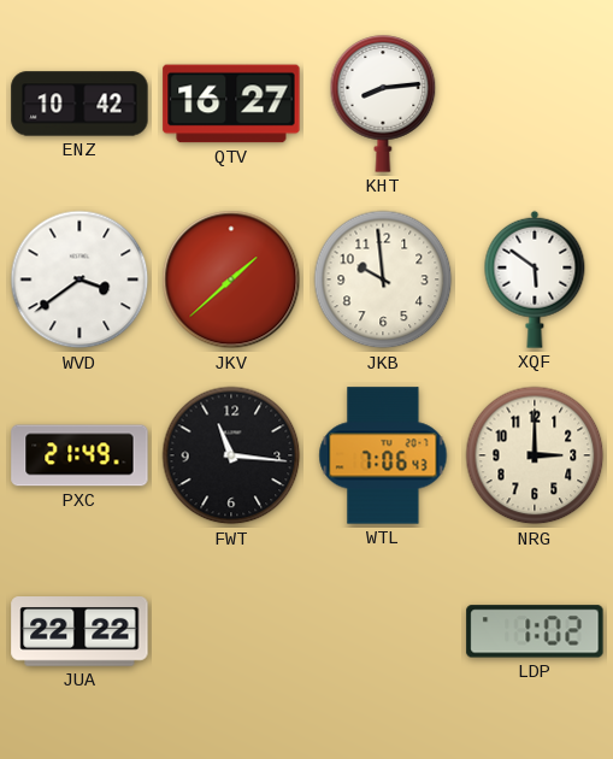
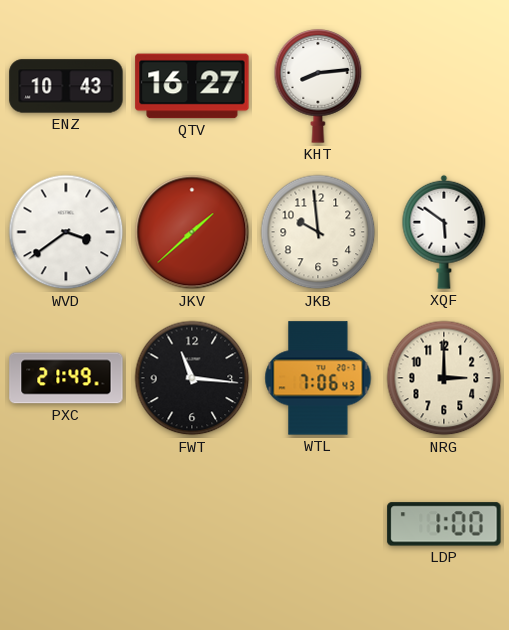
ENZ: 10:42 -> 10:43
JUA: 22:22 -> none
LDP: 1:02 -> 1:00
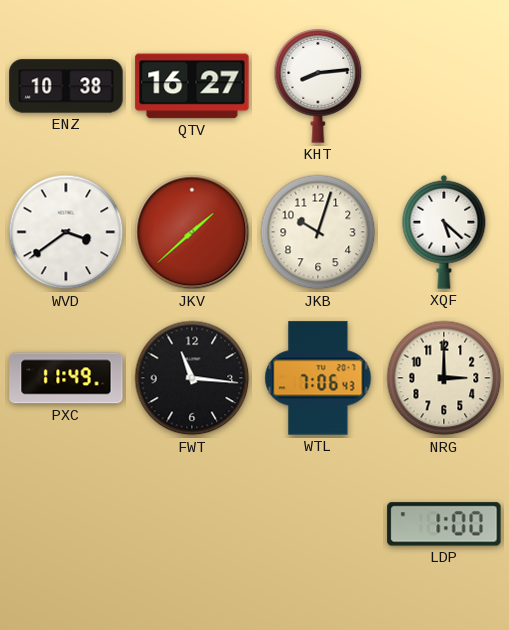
ENZ: 10:43 -> 10:38
JKB: 9:59 -> 10:03
XQF: 5:51 -> 5:22
PXC: 21:49 -> 11:49
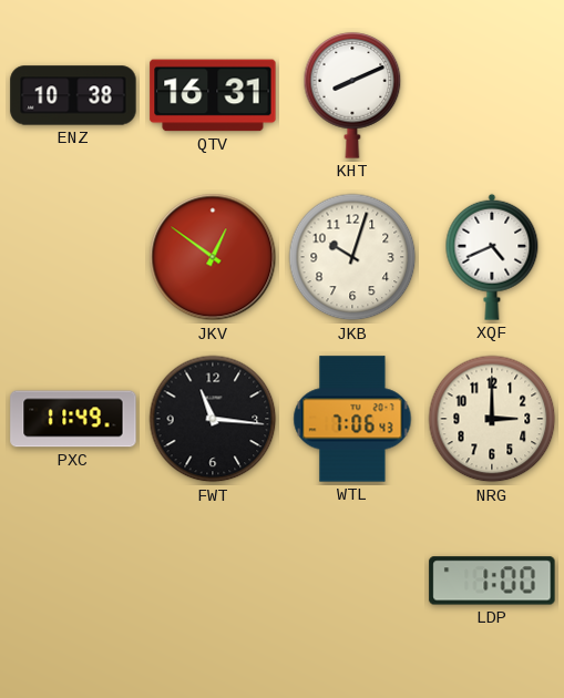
QTV: 16:27 -> 16:31
KHT: 8:14 -> 8:11
WVD: 3:39 -> none
JKV: 1:38 -> 12:51
XQF: 5:22 -> 4:41
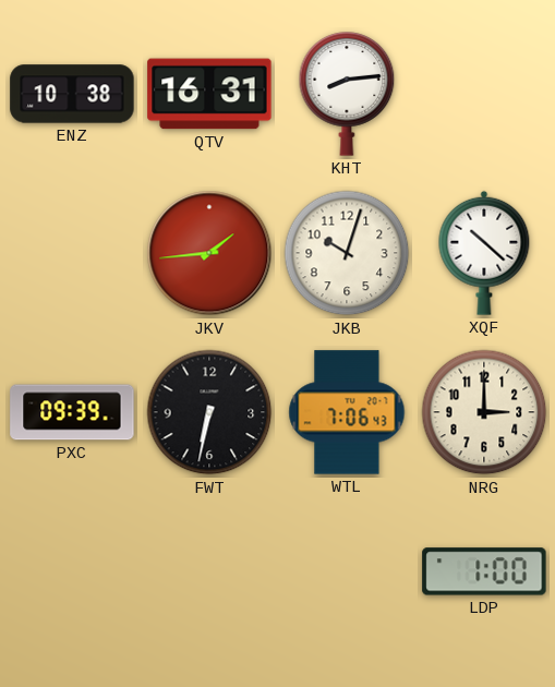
KHT: 8:11 -> 8:14
JKV: 12:51 -> 1:44
XQF: 4:41 -> 10:22
PXC: 11:49 -> 09:39
FWT: 11:16 -> 6:32
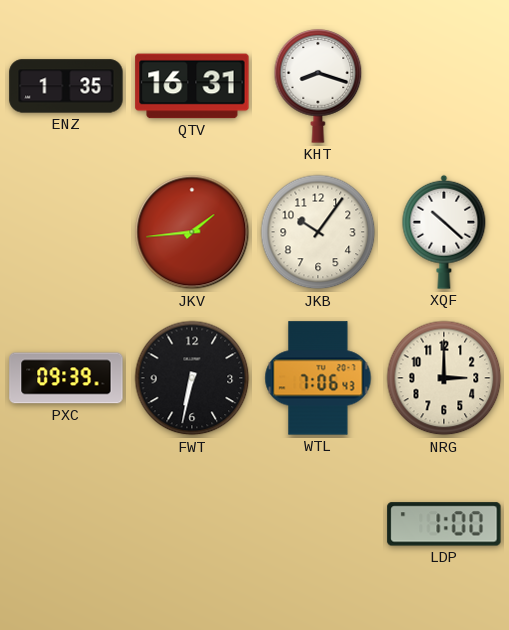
ENZ: 10:38 -> 1:35
KHT: 8:14 -> 8:18
JKB: 10:03 -> 10:06
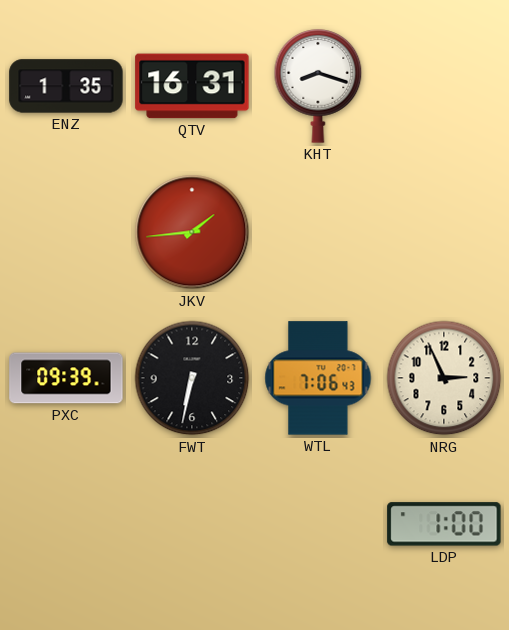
JKB: 10:06 -> none
XQF: 10:22 -> none
NRG: 3:00 -> 2:56
